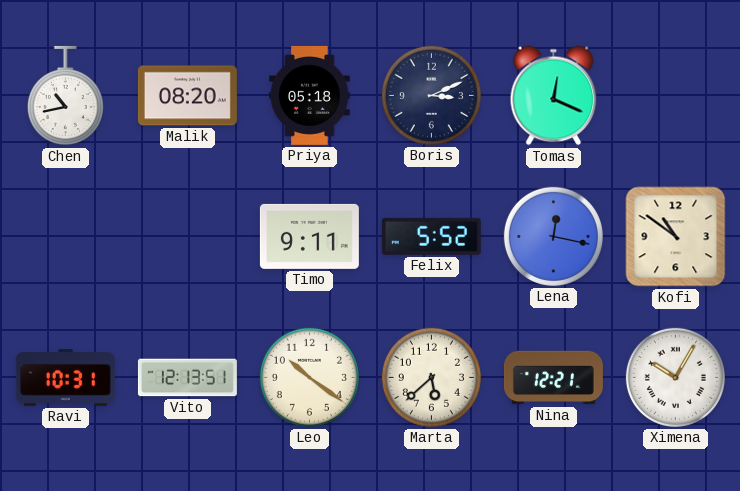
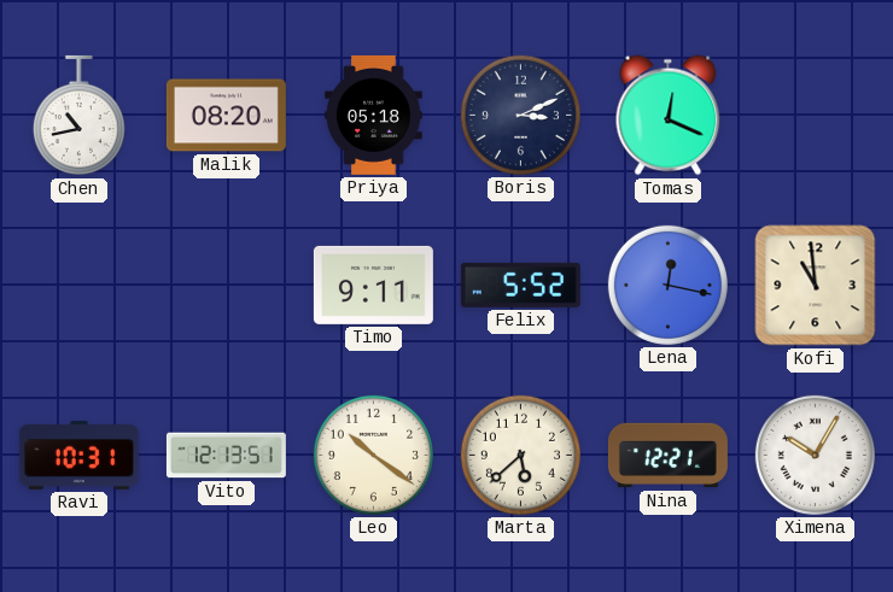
Kofi: 10:51 -> 10:59
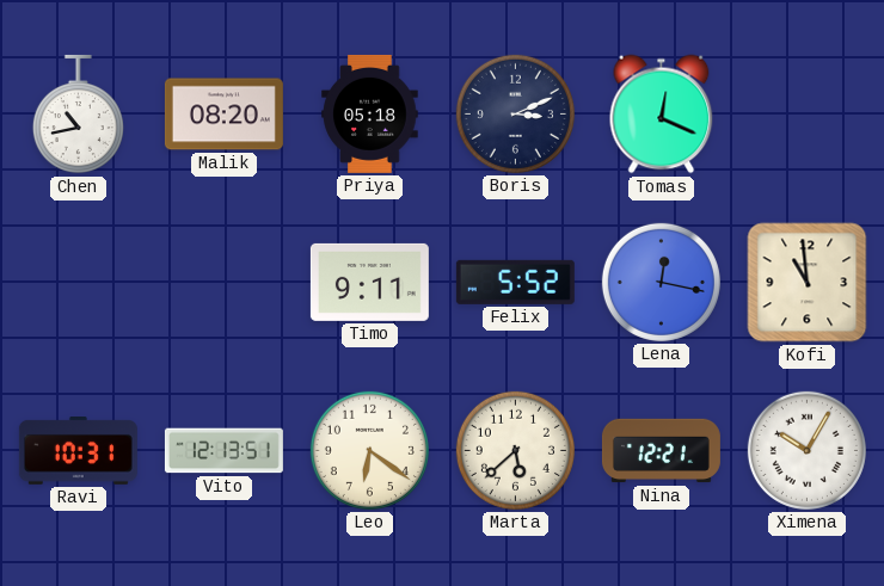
Leo: 10:21 -> 6:21
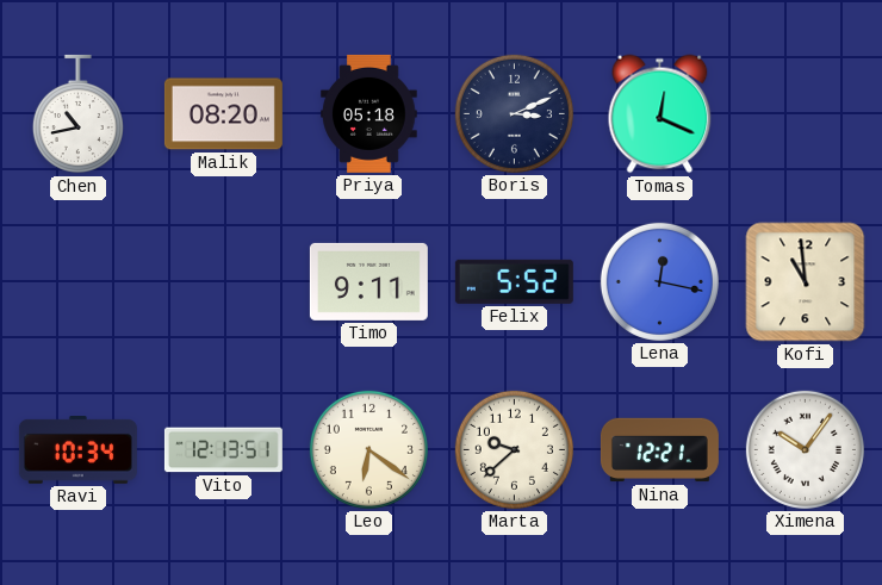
Ravi: 10:31 -> 10:34
Marta: 5:38 -> 9:38
Ximena: 10:05 -> 10:06
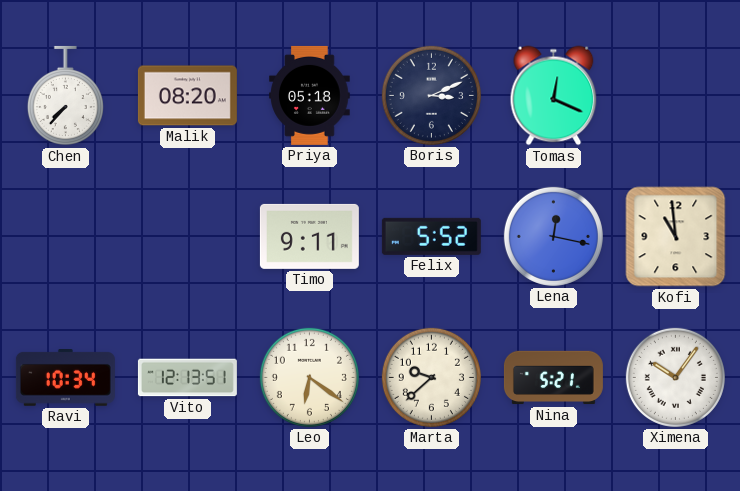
Chen: 10:43 -> 7:37
Nina: 12:21 -> 5:21
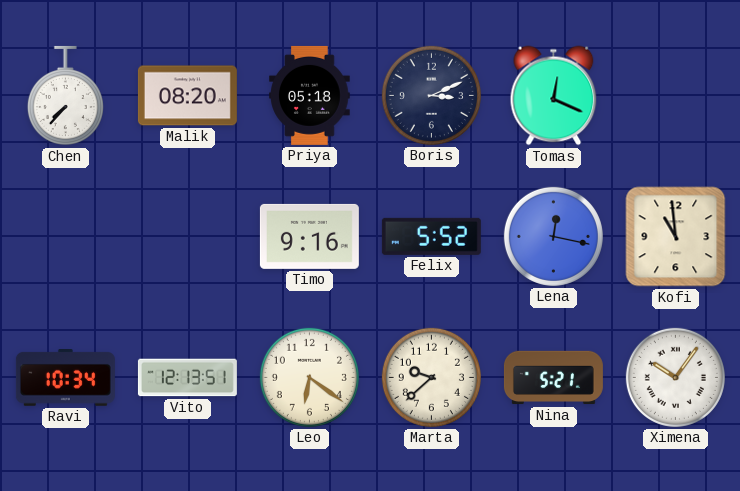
Timo: 9:11 -> 9:16
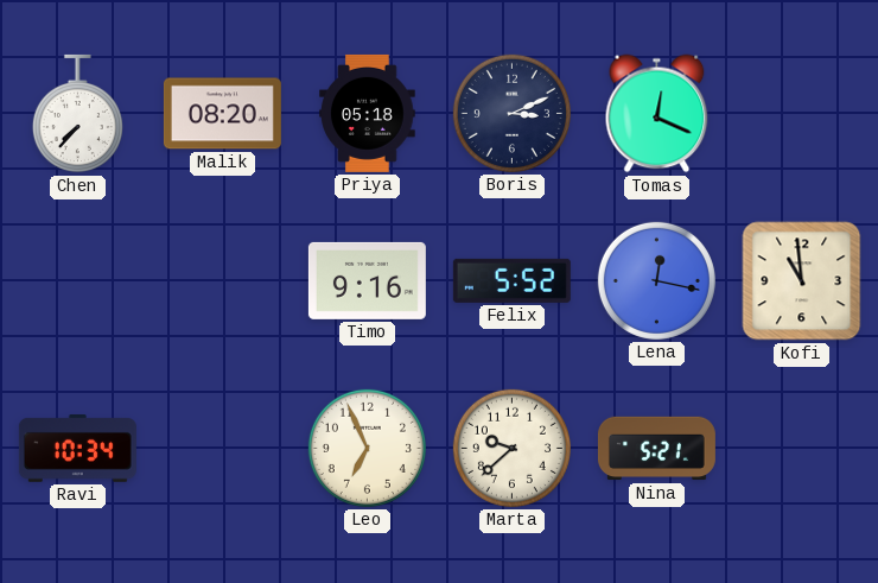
Vito: 12:13 -> none
Leo: 6:21 -> 6:56
Ximena: 10:06 -> none
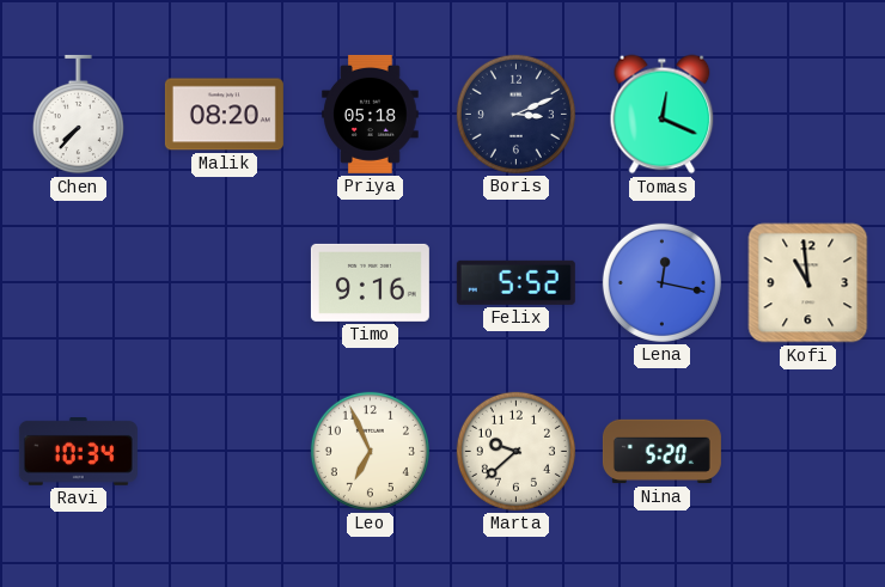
Nina: 5:21 -> 5:20
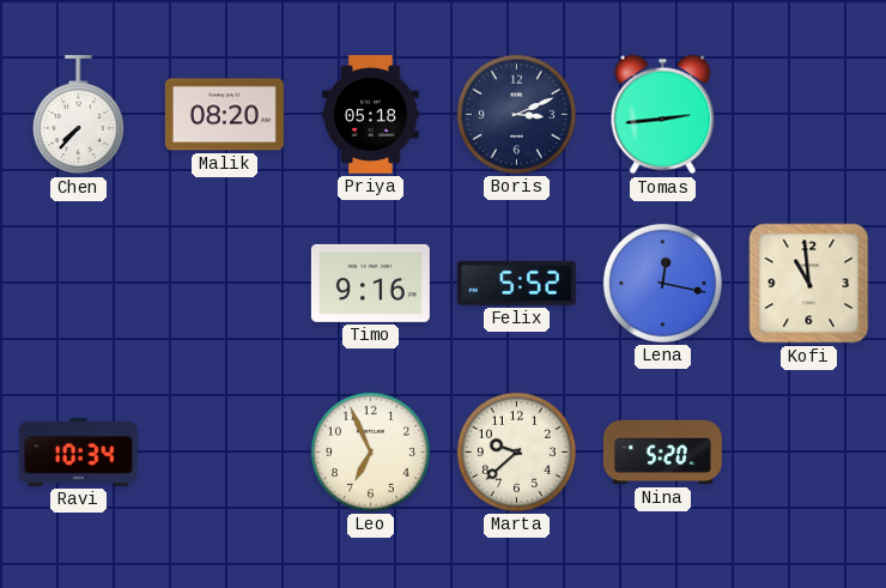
Tomas: 12:19 -> 2:44
